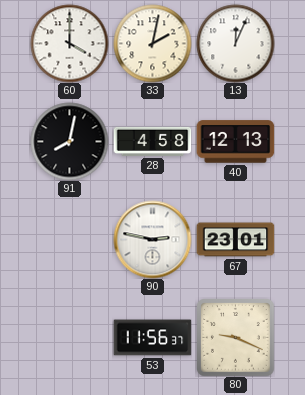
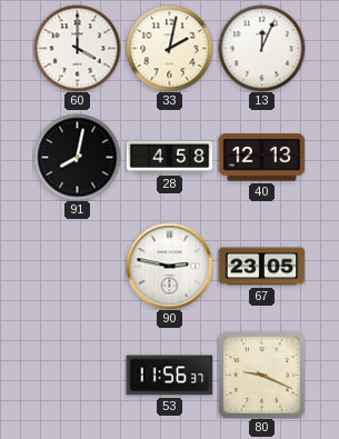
67: 23:01 -> 23:05
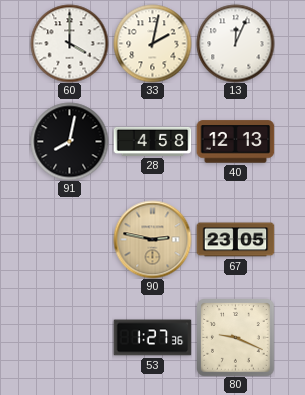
90 dial: white -> champagne
53: 11:56 -> 1:27
